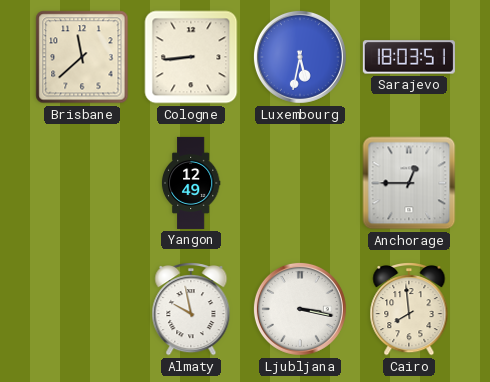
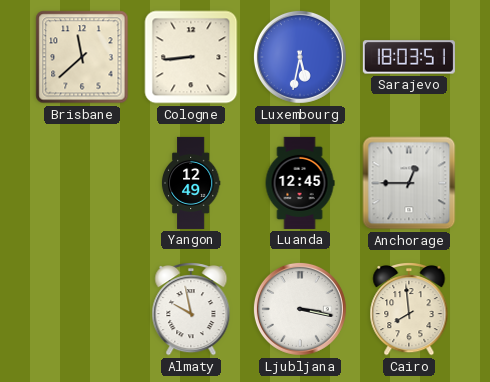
Luanda: none -> 12:45
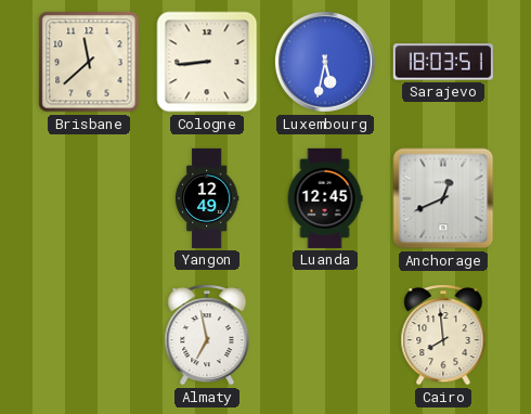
Anchorage: 12:45 -> 12:41
Almaty: 9:58 -> 6:58
Ljubljana: 3:17 -> none
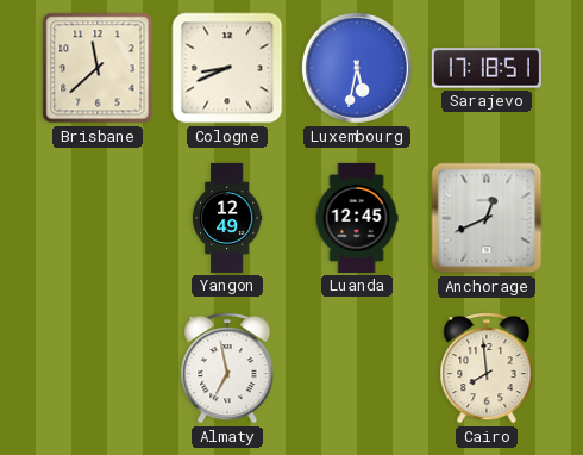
Cologne: 8:44 -> 8:41
Sarajevo: 18:03 -> 17:18
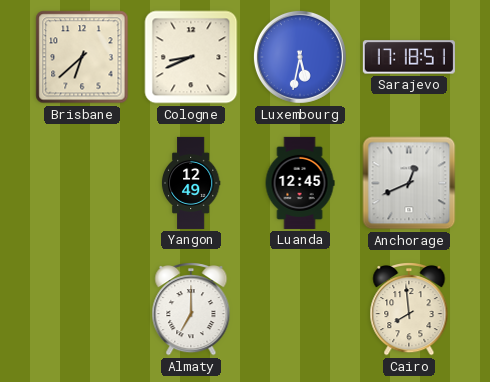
Brisbane: 11:38 -> 6:38
Almaty: 6:58 -> 7:00
